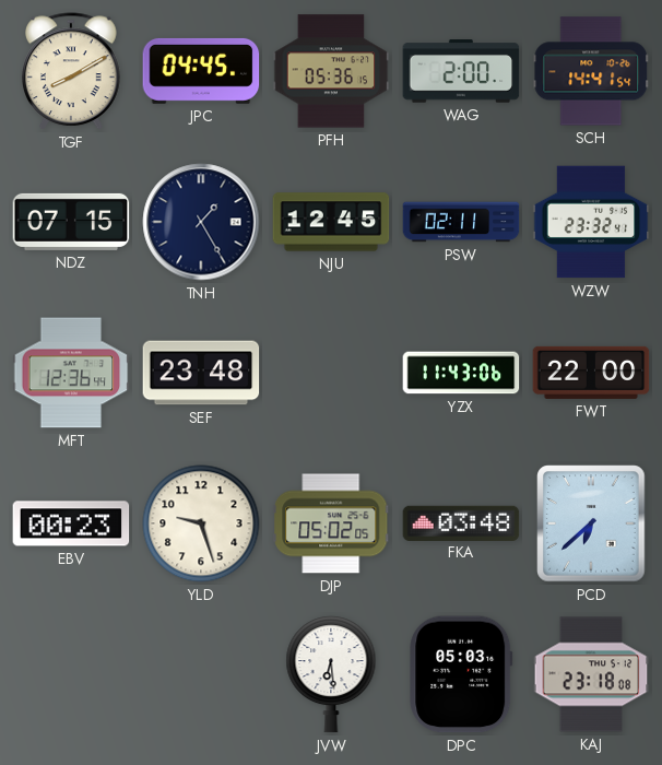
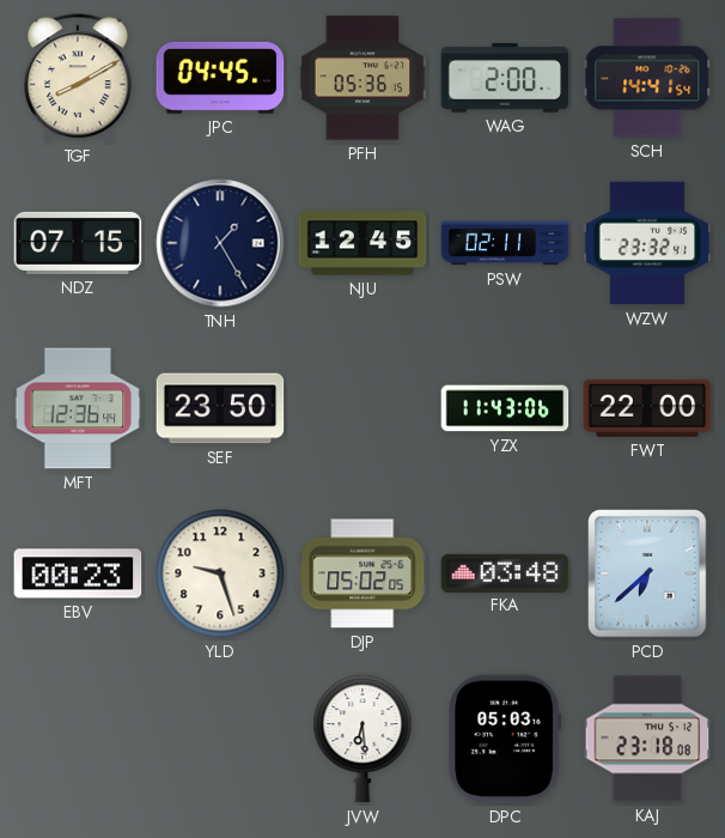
SEF: 23:48 -> 23:50
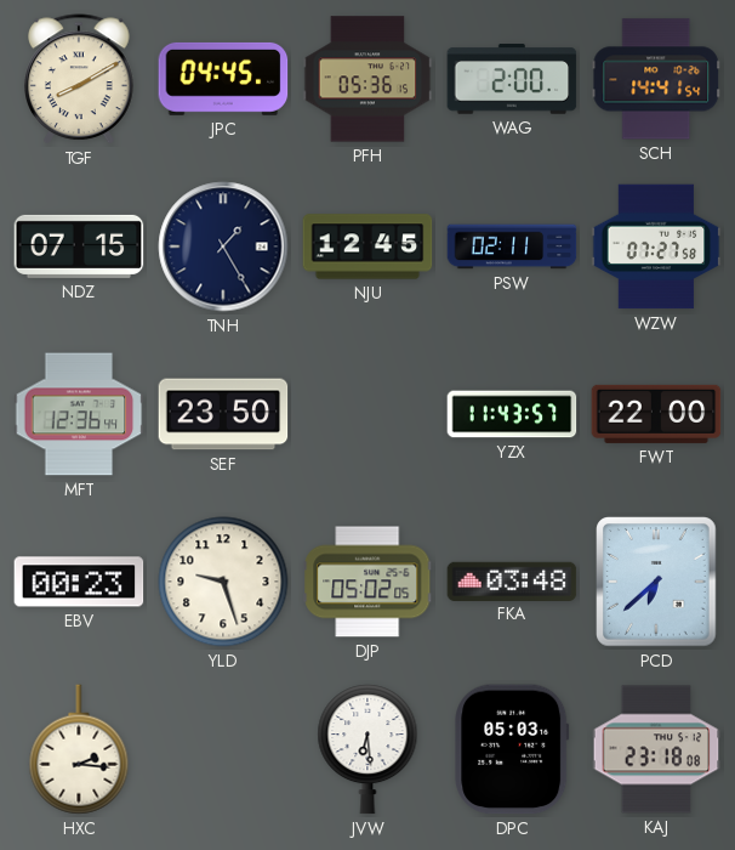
WZW: 23:32 -> 07:27
YZX: 11:43:06 -> 11:43:57
HXC: none -> 2:16
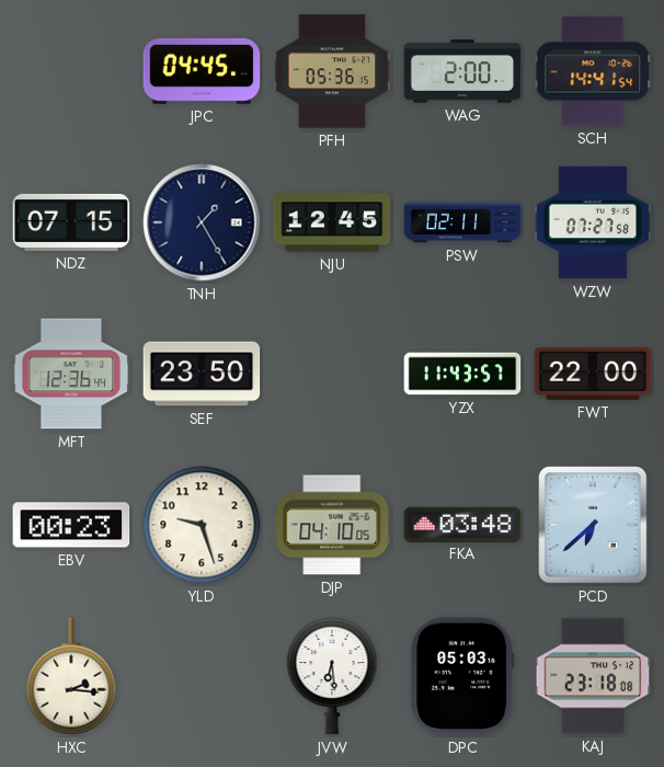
TGF: 8:10 -> none
DJP: 05:02 -> 04:10
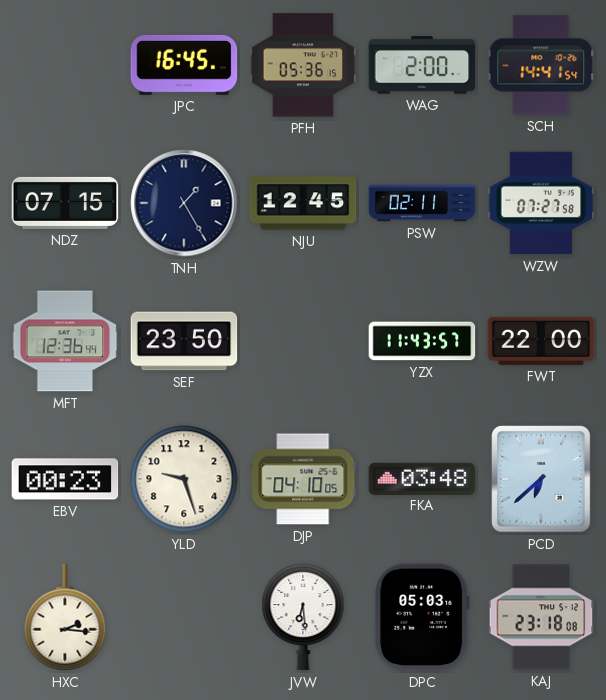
JPC: 04:45 -> 16:45
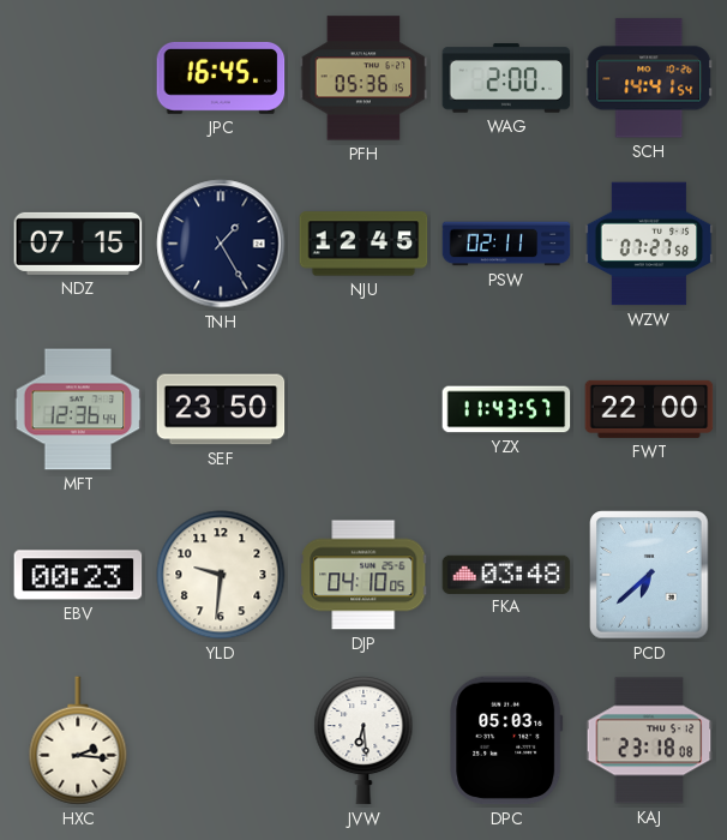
YLD: 9:27 -> 9:31
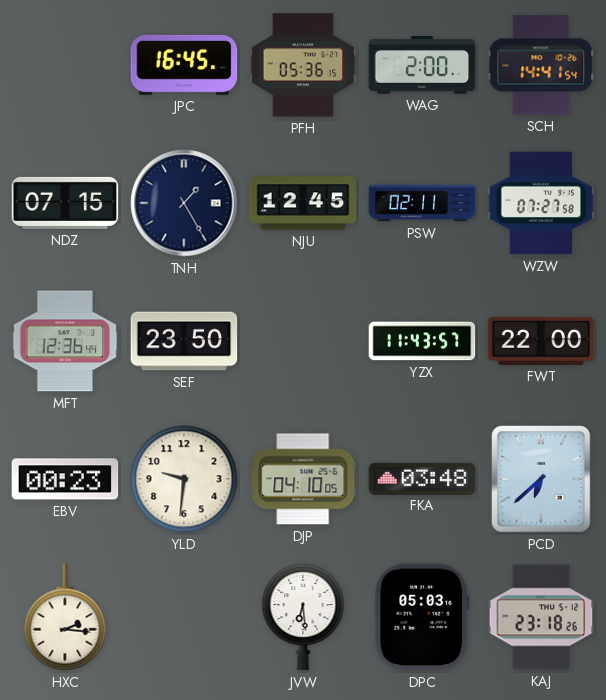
KAJ: 23:18:08 -> 23:18:26
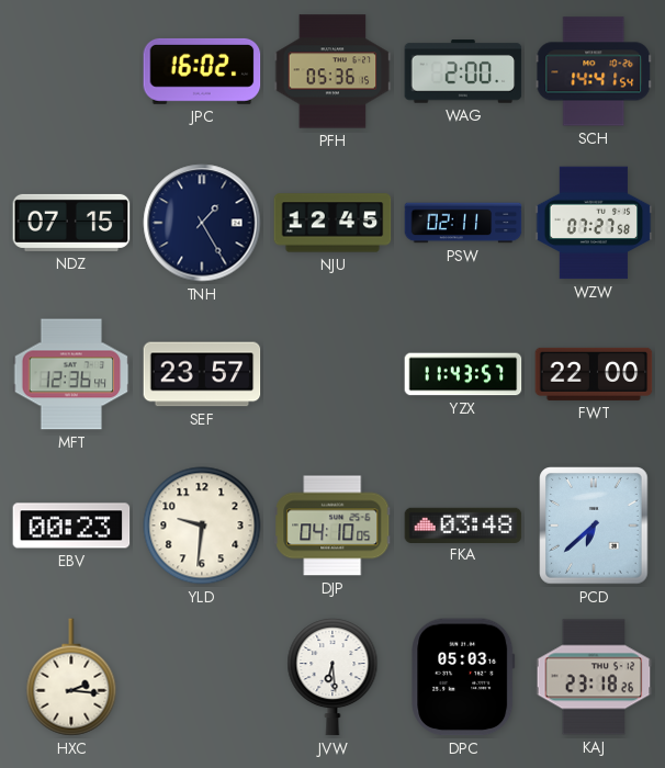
JPC: 16:45 -> 16:02
SEF: 23:50 -> 23:57
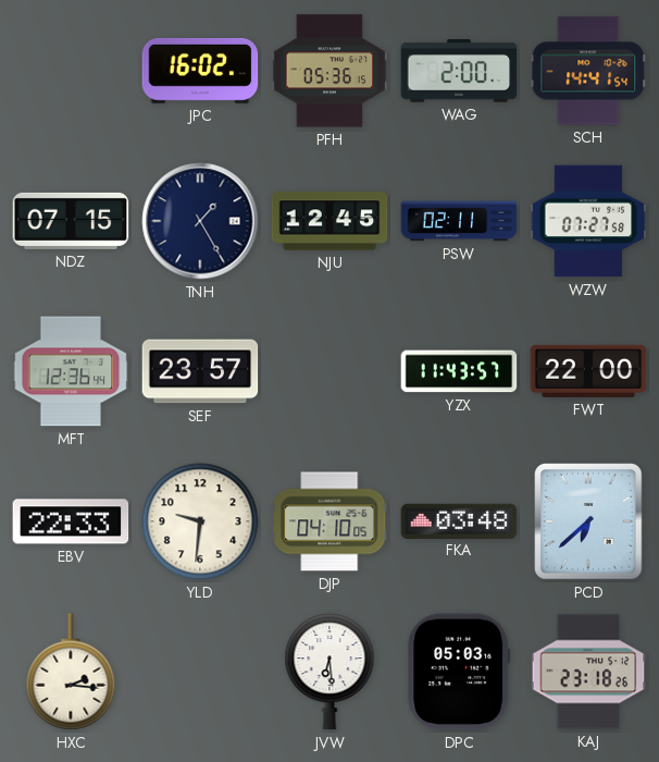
EBV: 00:23 -> 22:33
